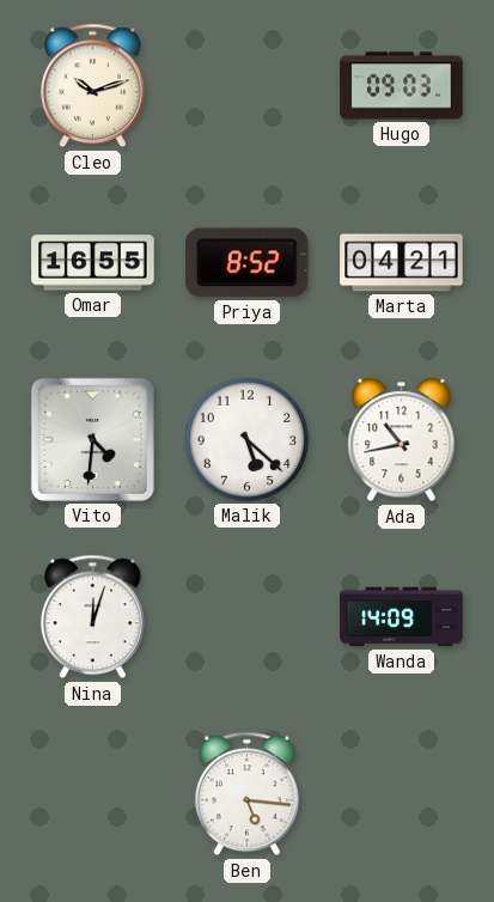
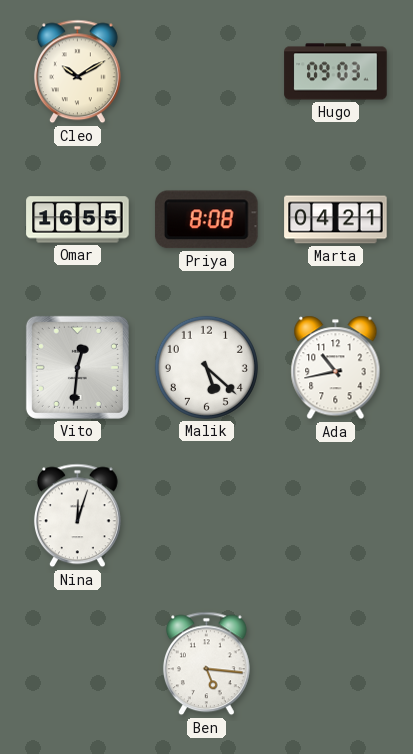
Cleo: 10:12 -> 10:10
Priya: 8:52 -> 8:08
Vito: 4:31 -> 12:31
Wanda: 14:09 -> none
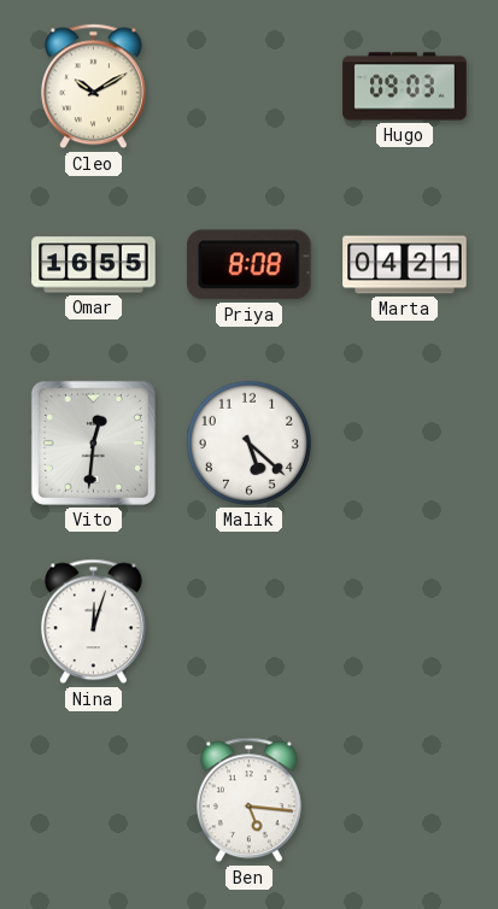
Ada: 10:43 -> none
